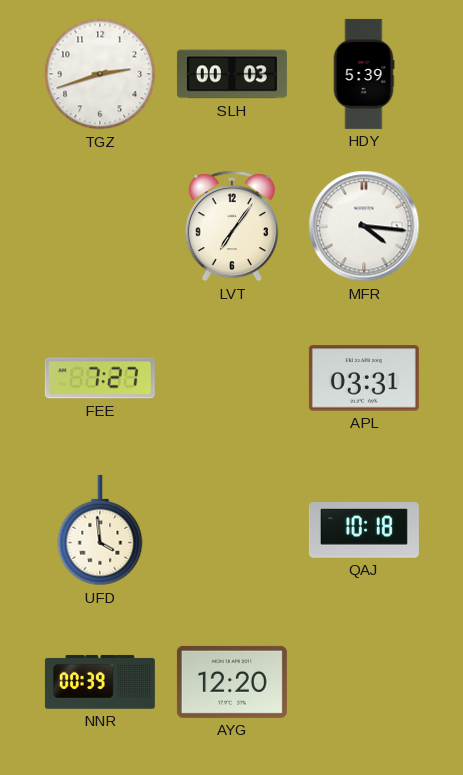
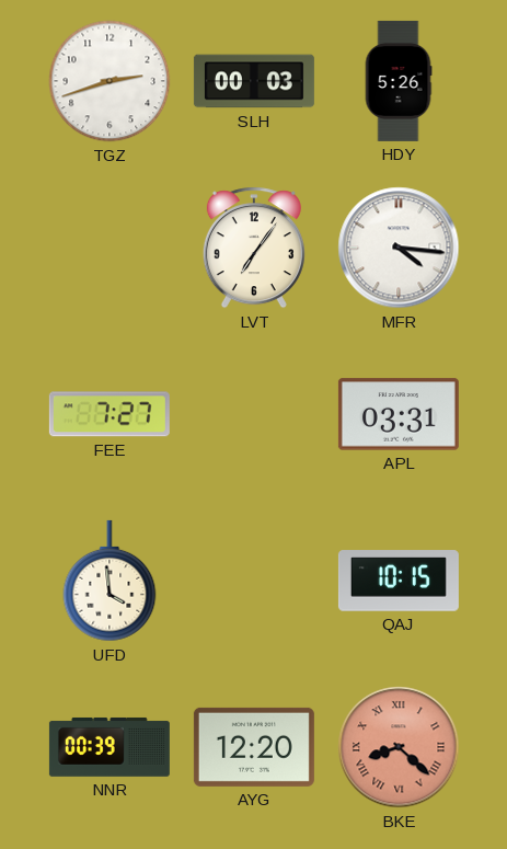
HDY: 5:39 -> 5:26
QAJ: 10:18 -> 10:15
BKE: none -> 8:22
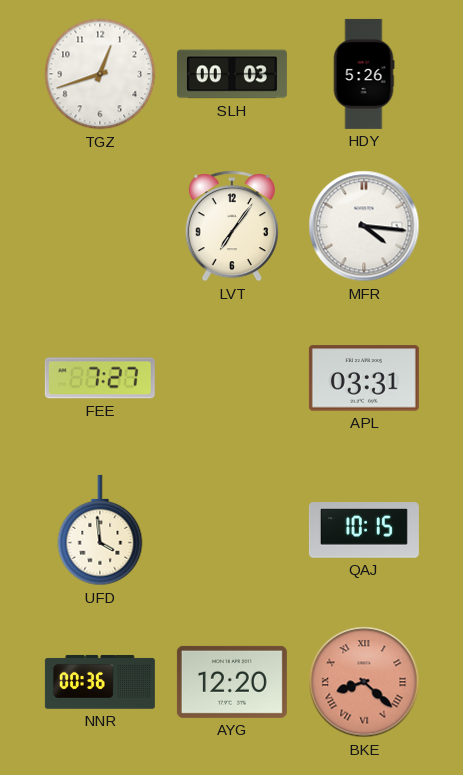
TGZ: 2:42 -> 12:42
NNR: 00:39 -> 00:36
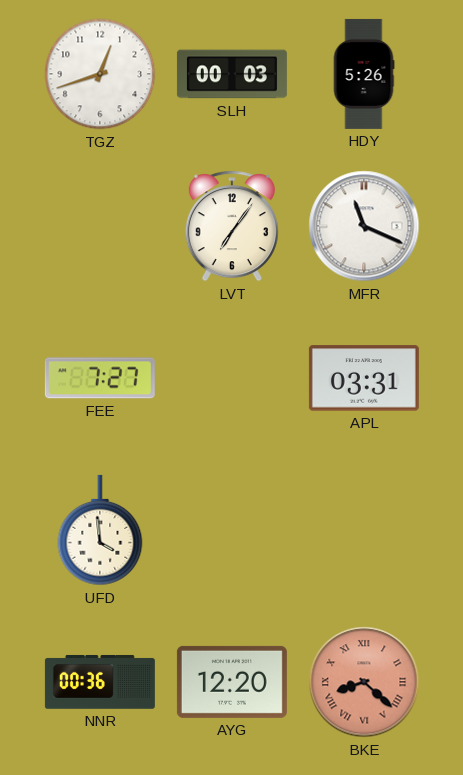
MFR: 4:16 -> 11:19
QAJ: 10:15 -> none
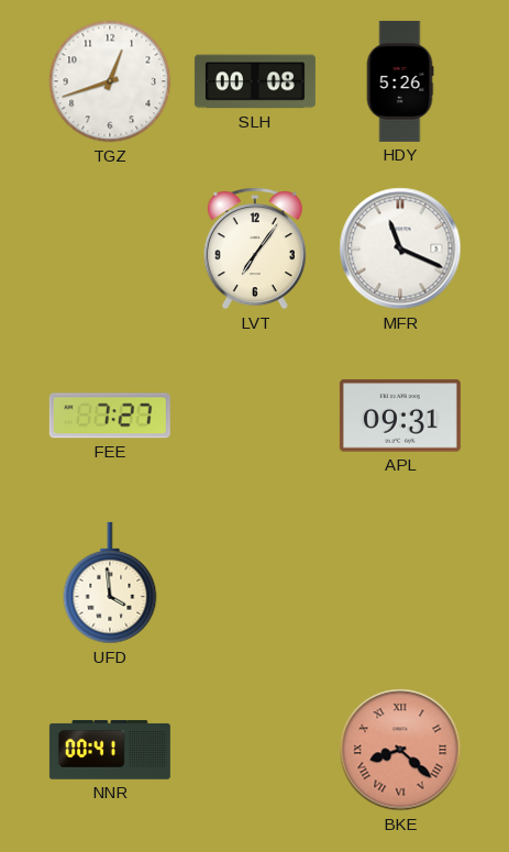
SLH: 00:03 -> 00:08
APL: 03:31 -> 09:31
NNR: 00:36 -> 00:41
AYG: 12:20 -> none
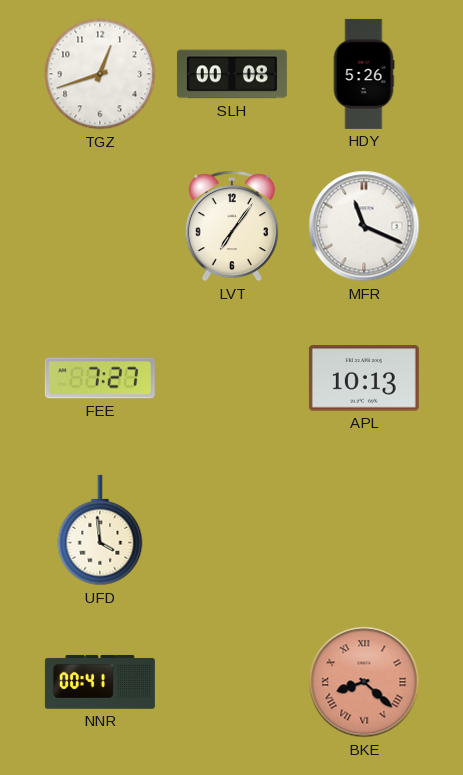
APL: 09:31 -> 10:13
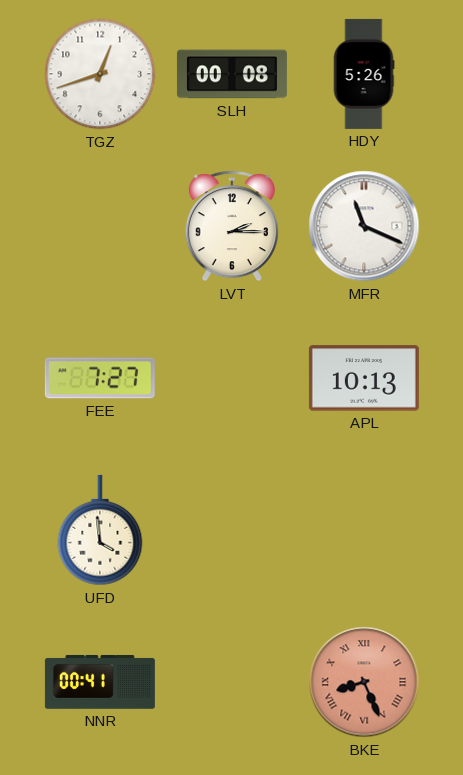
LVT: 7:06 -> 2:15
BKE: 8:22 -> 8:26
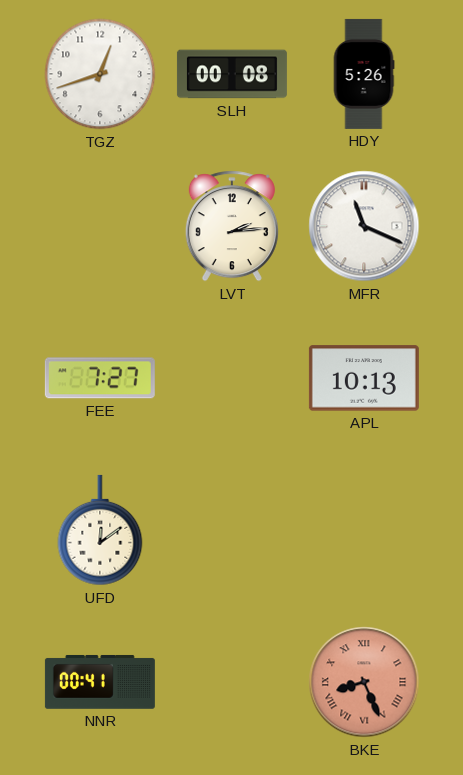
LVT: 2:15 -> 2:14
UFD: 3:59 -> 12:09
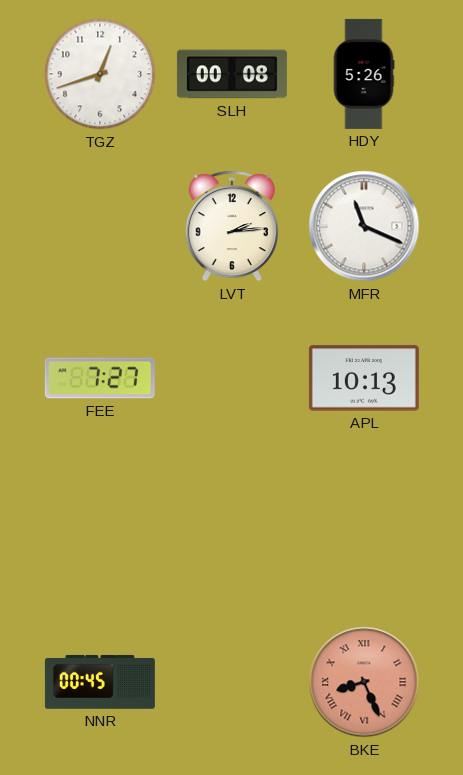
UFD: 12:09 -> none
NNR: 00:41 -> 00:45
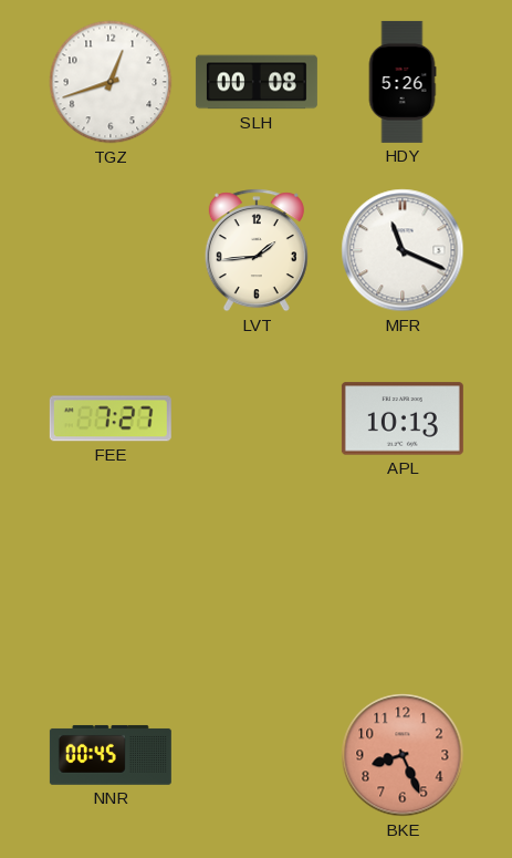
LVT: 2:14 -> 1:44
BKE numerals: Roman -> Arabic
